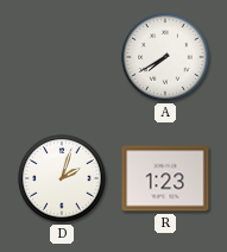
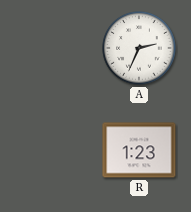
A: 7:40 -> 2:34
D: 2:03 -> none
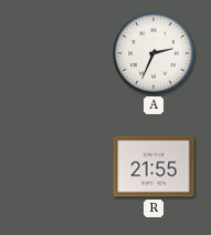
R: 1:23 -> 21:55
